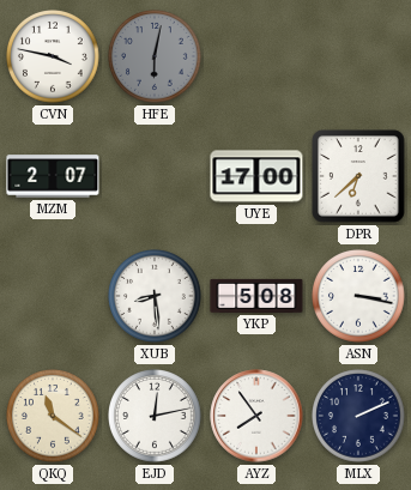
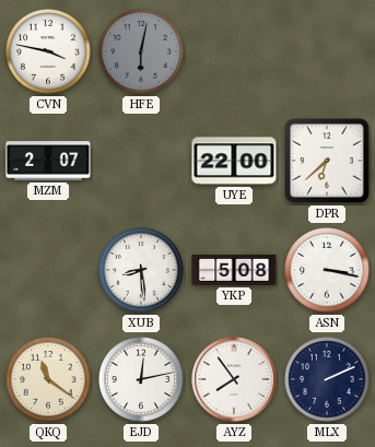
UYE: 17:00 -> 22:00
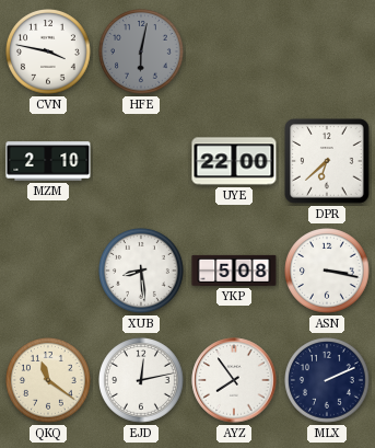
MZM: 2:07 -> 2:10
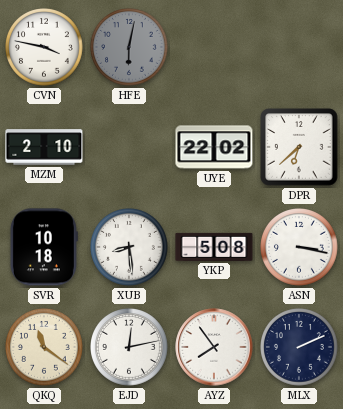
UYE: 22:00 -> 22:02
SVR: none -> 10:18
